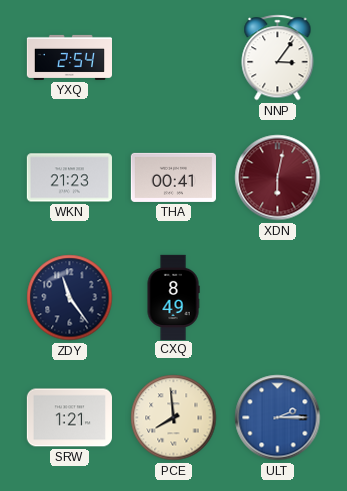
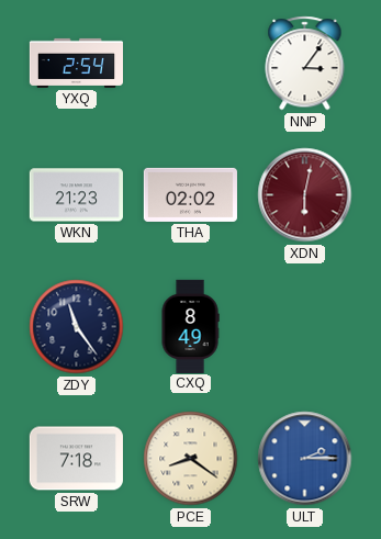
THA: 00:41 -> 02:02
SRW: 1:21 -> 7:18
PCE: 7:59 -> 8:21
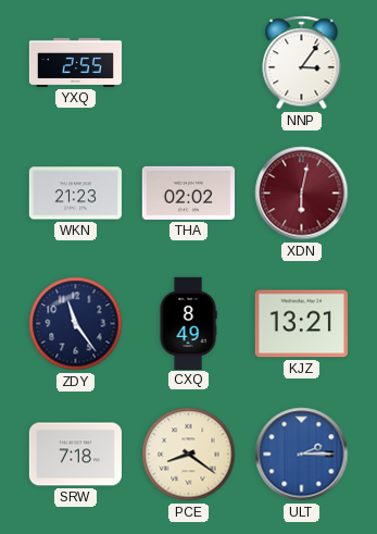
YXQ: 2:54 -> 2:55
KJZ: none -> 13:21
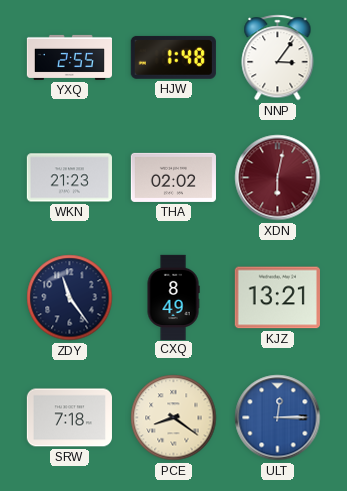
HJW: none -> 1:48
ULT: 2:15 -> 12:15
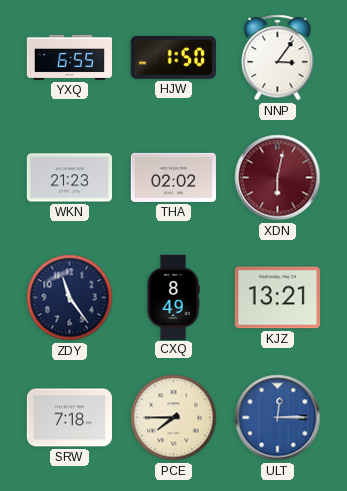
YXQ: 2:55 -> 6:55
HJW: 1:48 -> 1:50
PCE: 8:21 -> 7:45
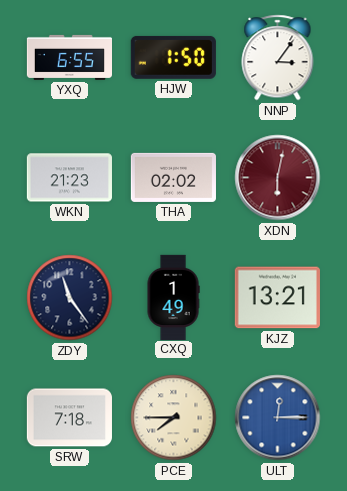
CXQ: 8:49 -> 1:49
